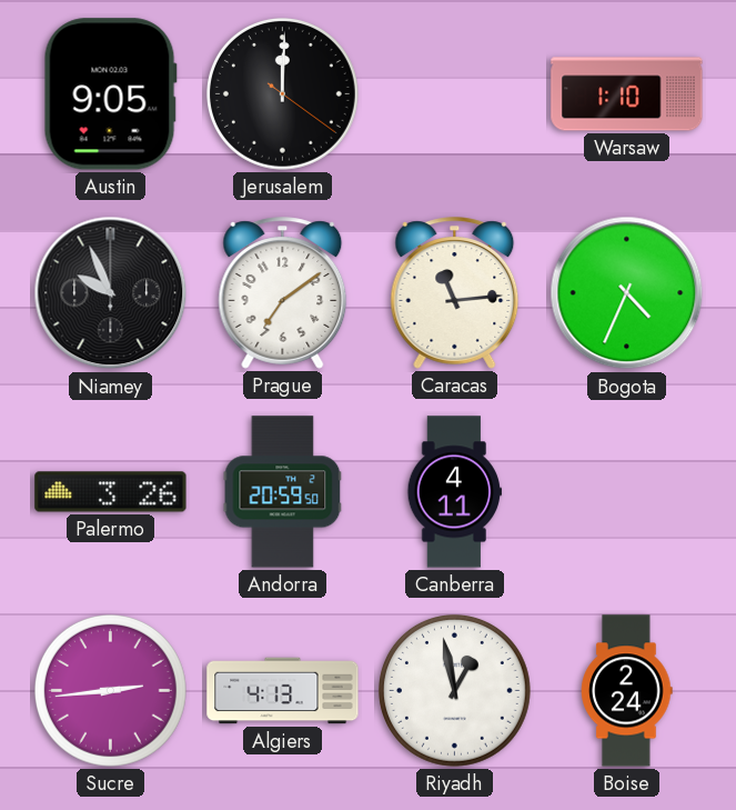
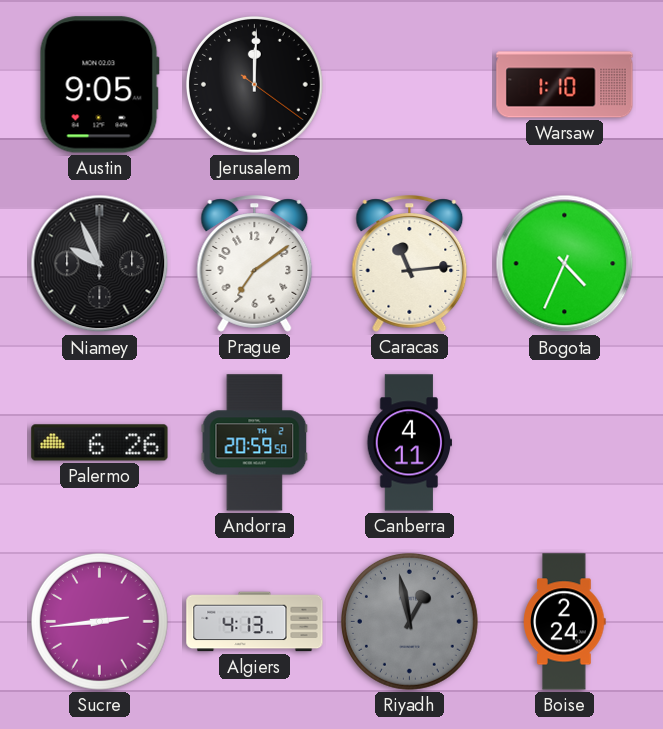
Palermo: 3:26 -> 6:26
Riyadh dial: white -> grey
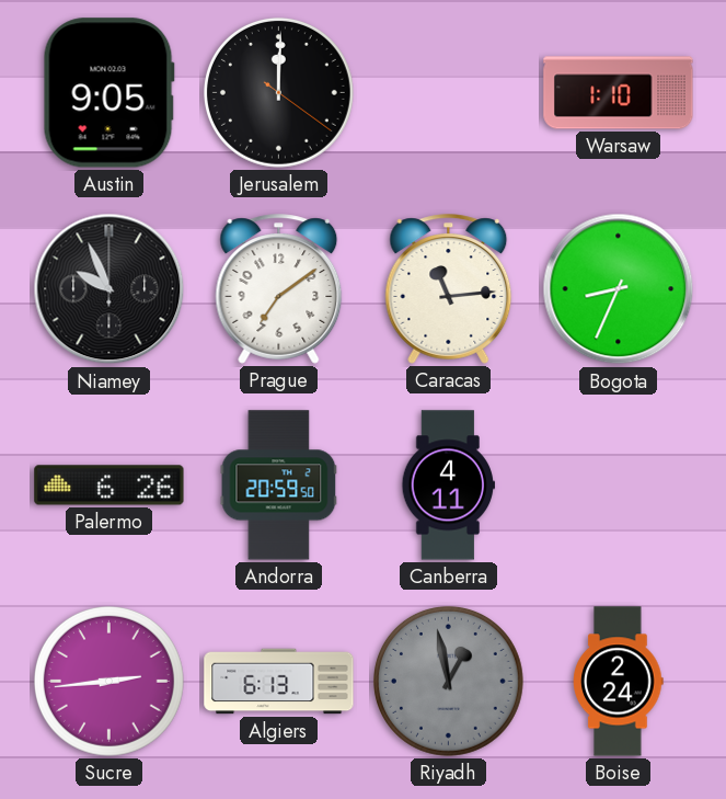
Bogota: 4:34 -> 8:34
Algiers: 4:13 -> 6:13
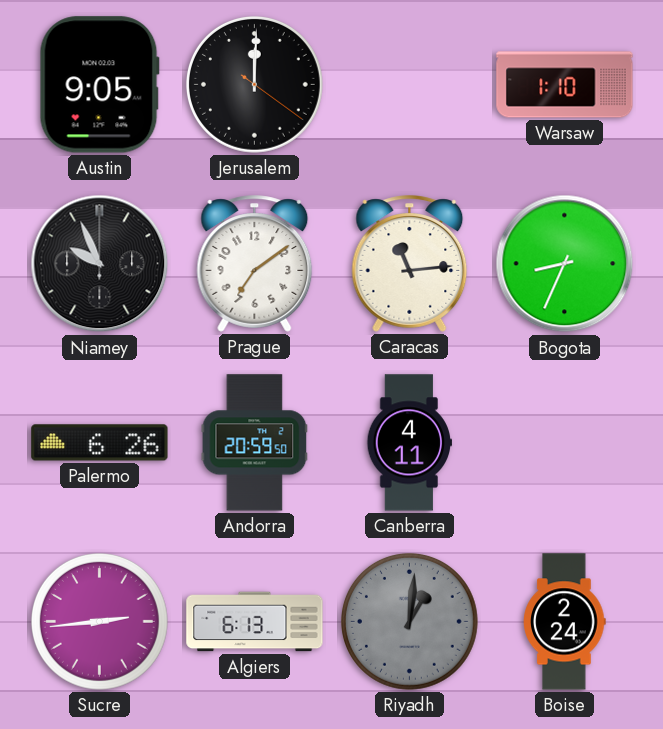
Riyadh: 12:58 -> 1:01
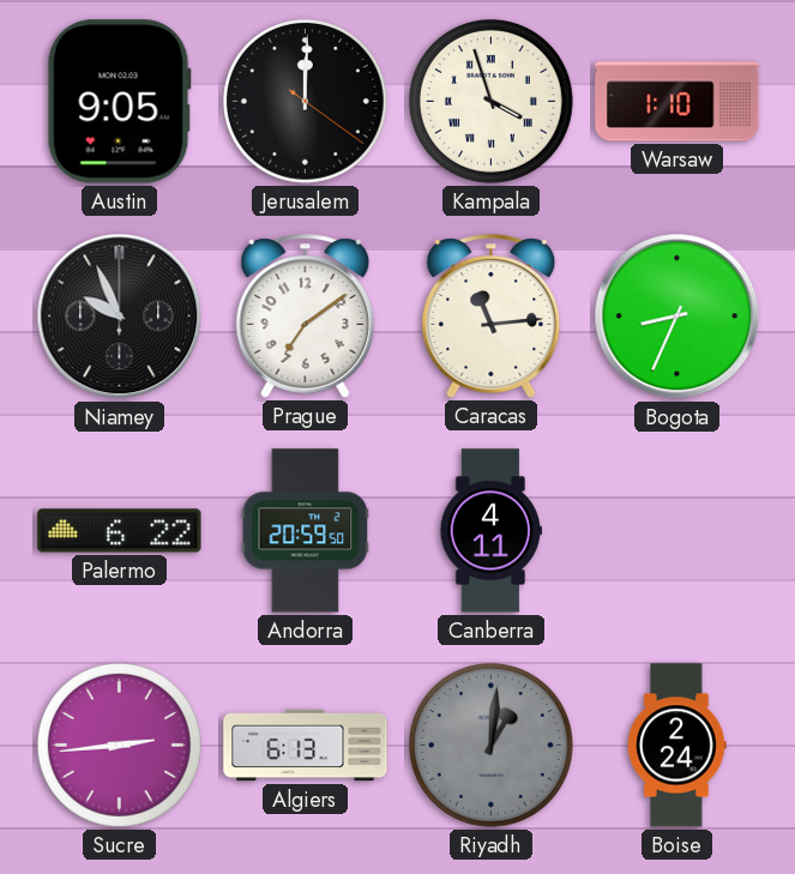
Kampala: none -> 3:57
Palermo: 6:26 -> 6:22
